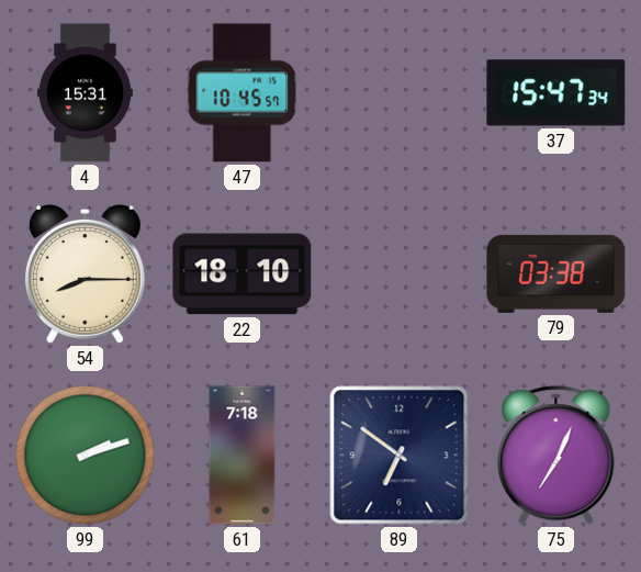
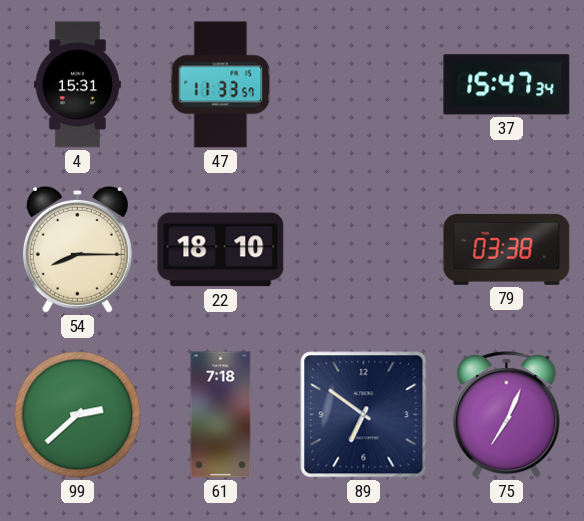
47: 10:45 -> 11:33
99: 2:12 -> 2:38
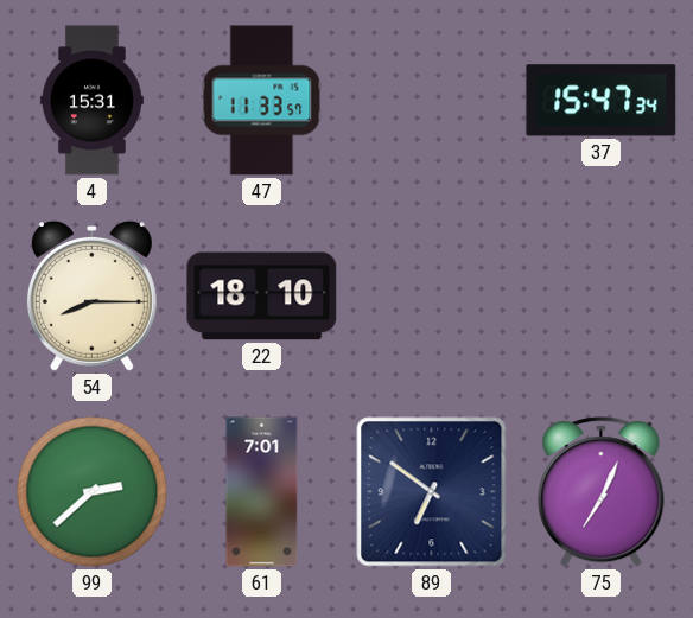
79: 03:38 -> none
61: 7:18 -> 7:01
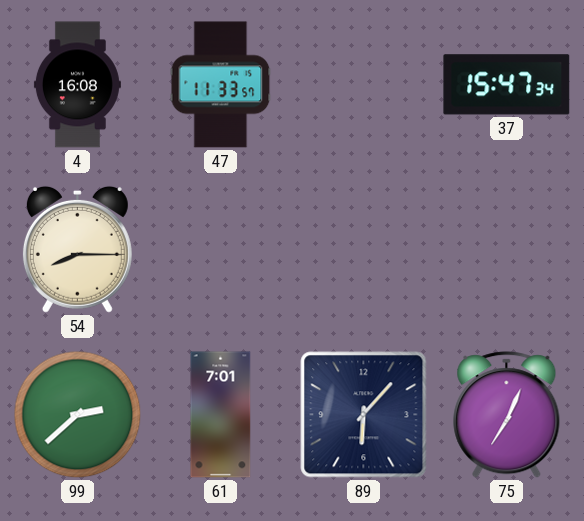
4: 15:31 -> 16:08
22: 18:10 -> none
89: 6:51 -> 6:07
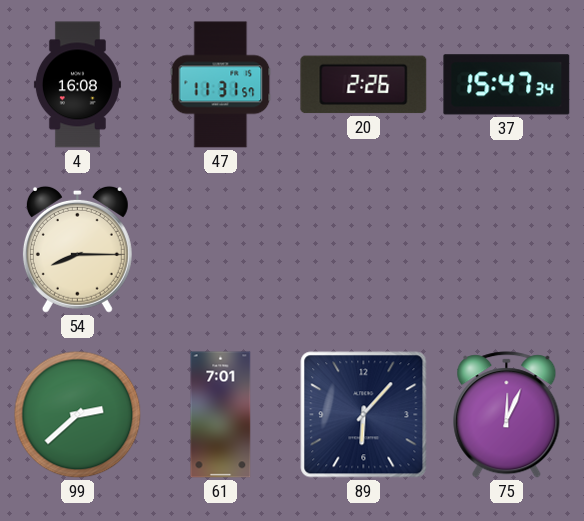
47: 11:33 -> 11:31
20: none -> 2:26
75: 7:04 -> 12:04
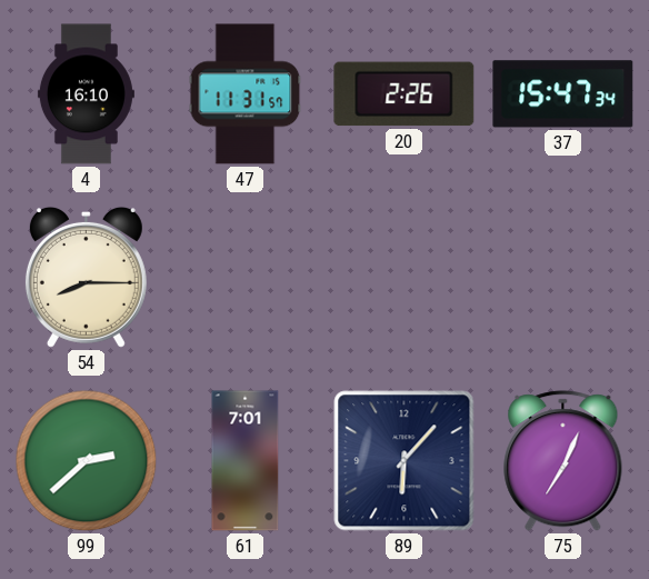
4: 16:08 -> 16:10
75: 12:04 -> 7:04
